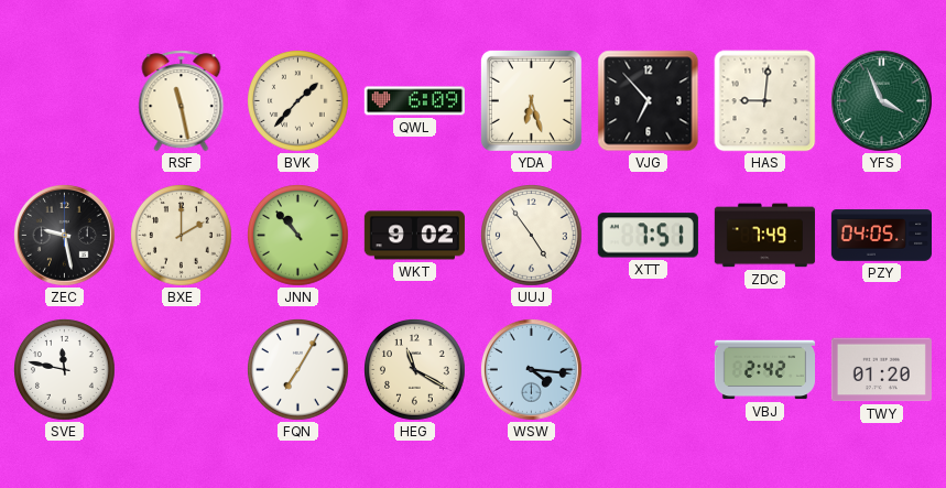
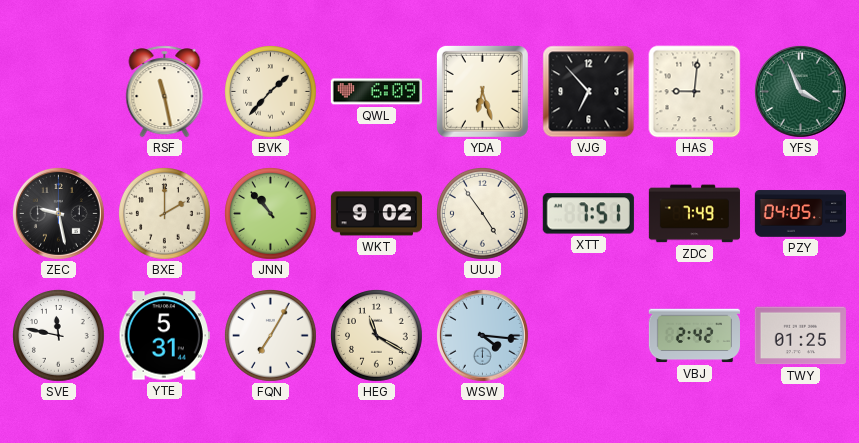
YTE: none -> 5:31
TWY: 01:20 -> 01:25
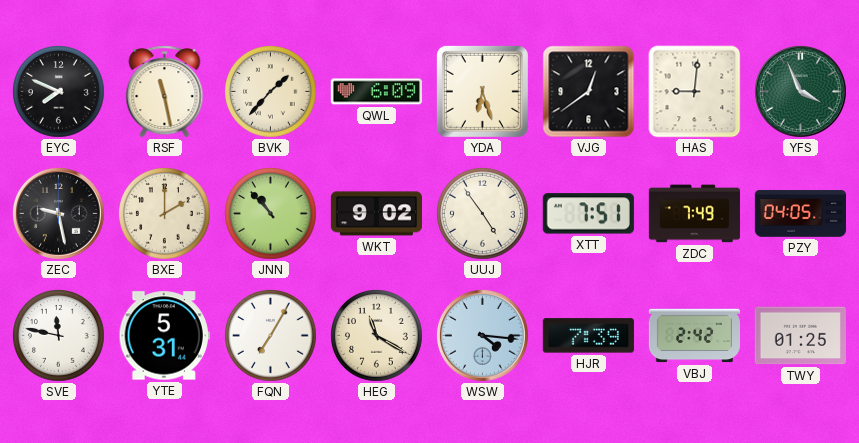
EYC: none -> 7:49
VJG: 6:53 -> 12:39
HJR: none -> 7:39
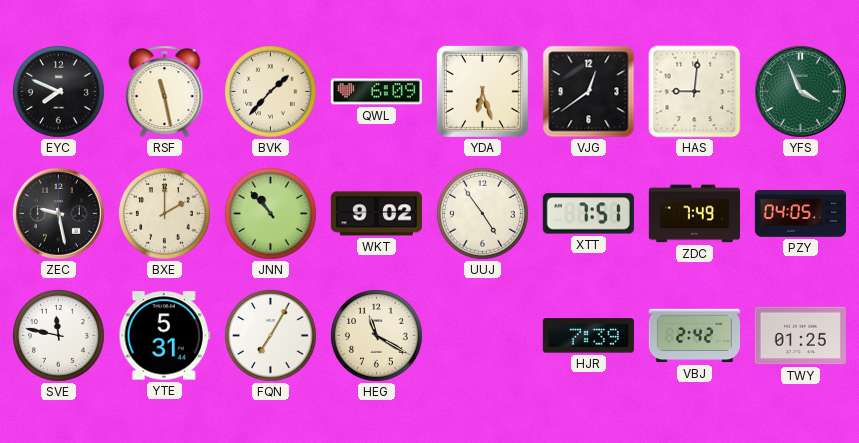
WSW: 4:16 -> none
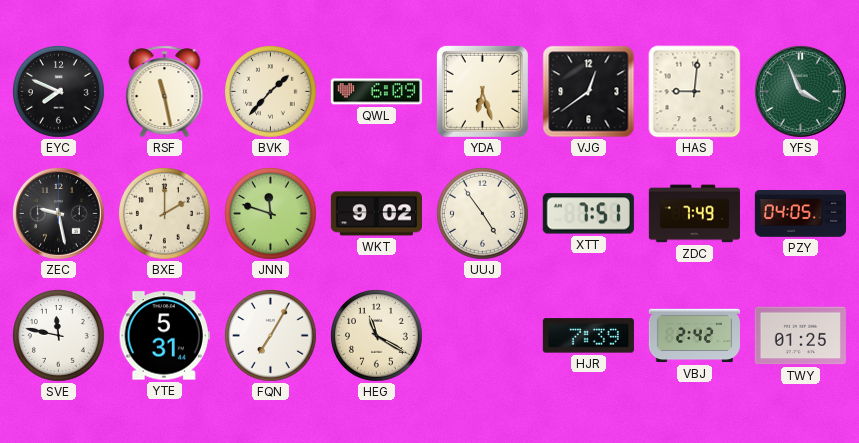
JNN: 10:53 -> 11:48
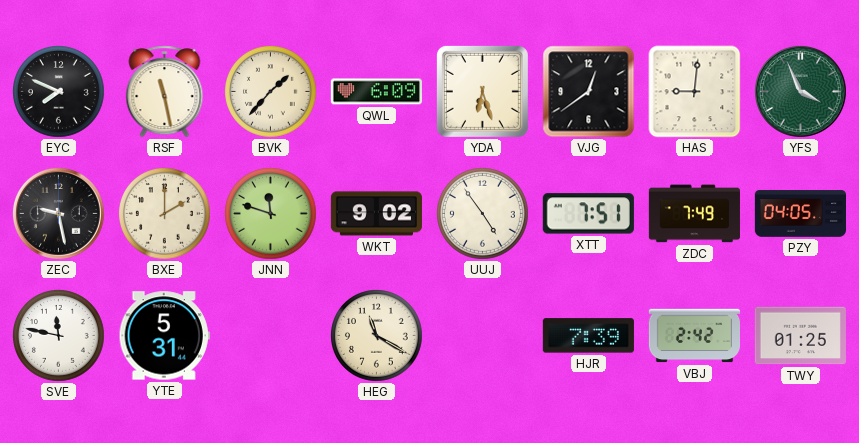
FQN: 7:05 -> none
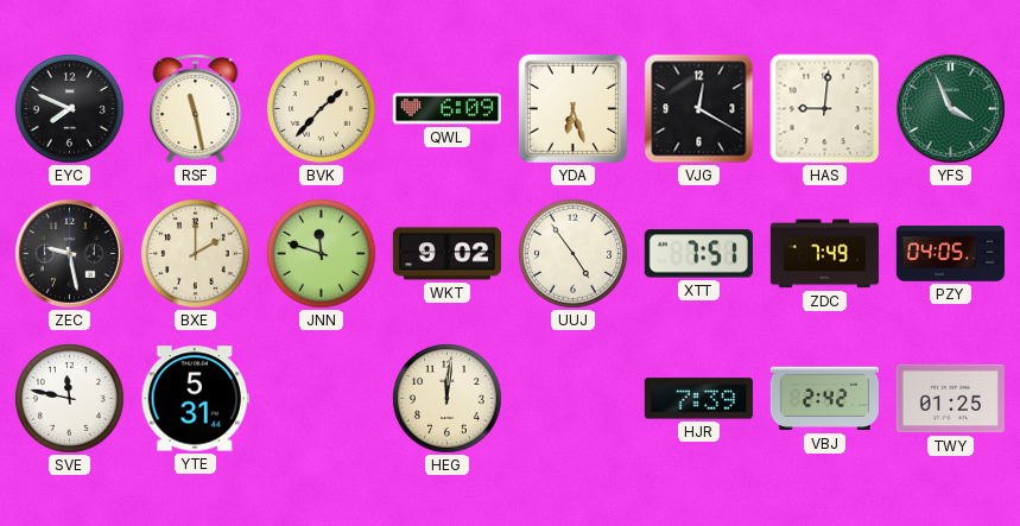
VJG: 12:39 -> 12:20
HEG: 11:20 -> 12:01
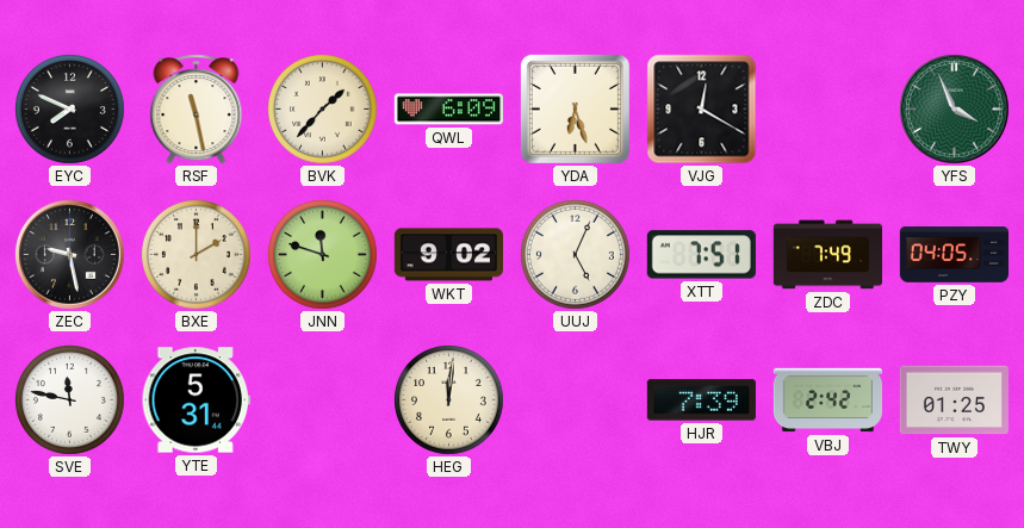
HAS: 9:01 -> none
UUJ: 4:54 -> 5:04
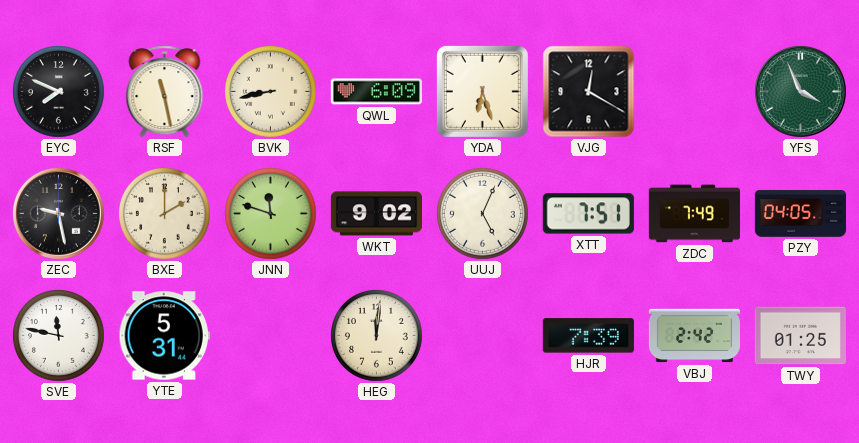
BVK: 1:37 -> 8:43
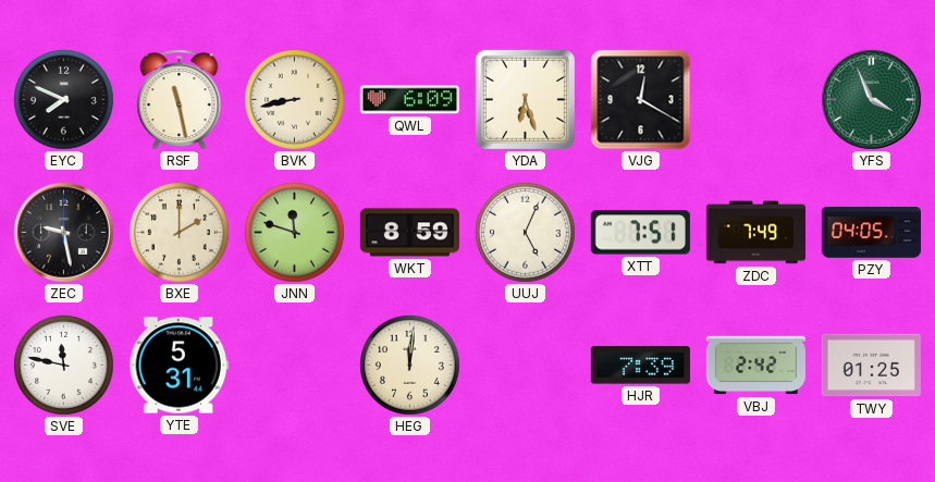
WKT: 9:02 -> 8:59
